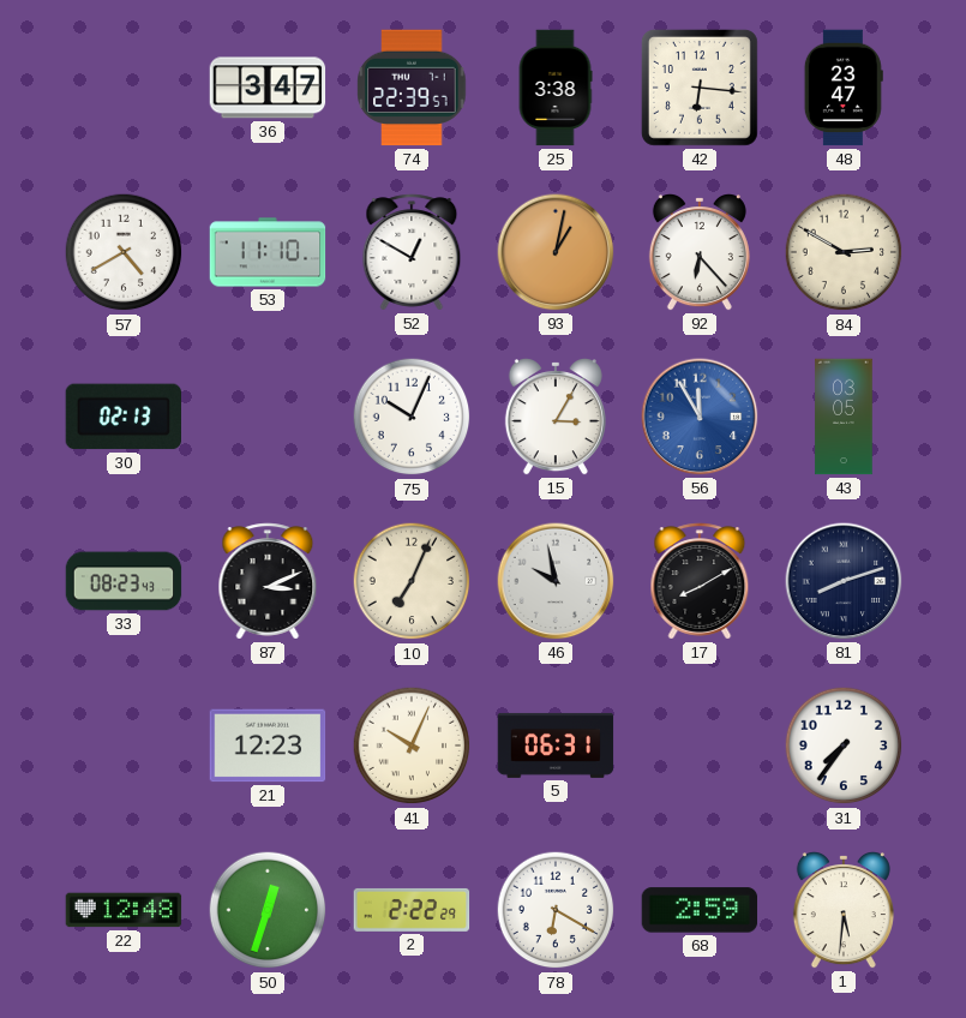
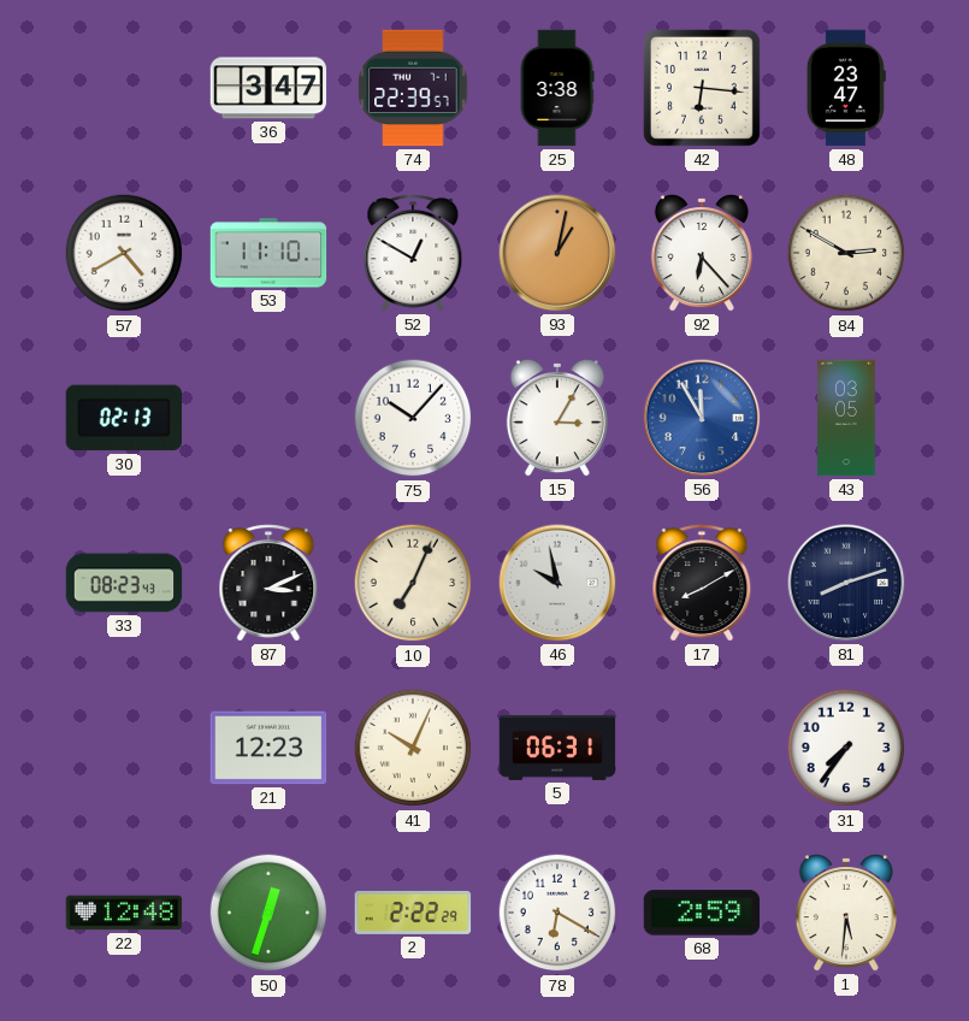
75: 10:04 -> 10:07
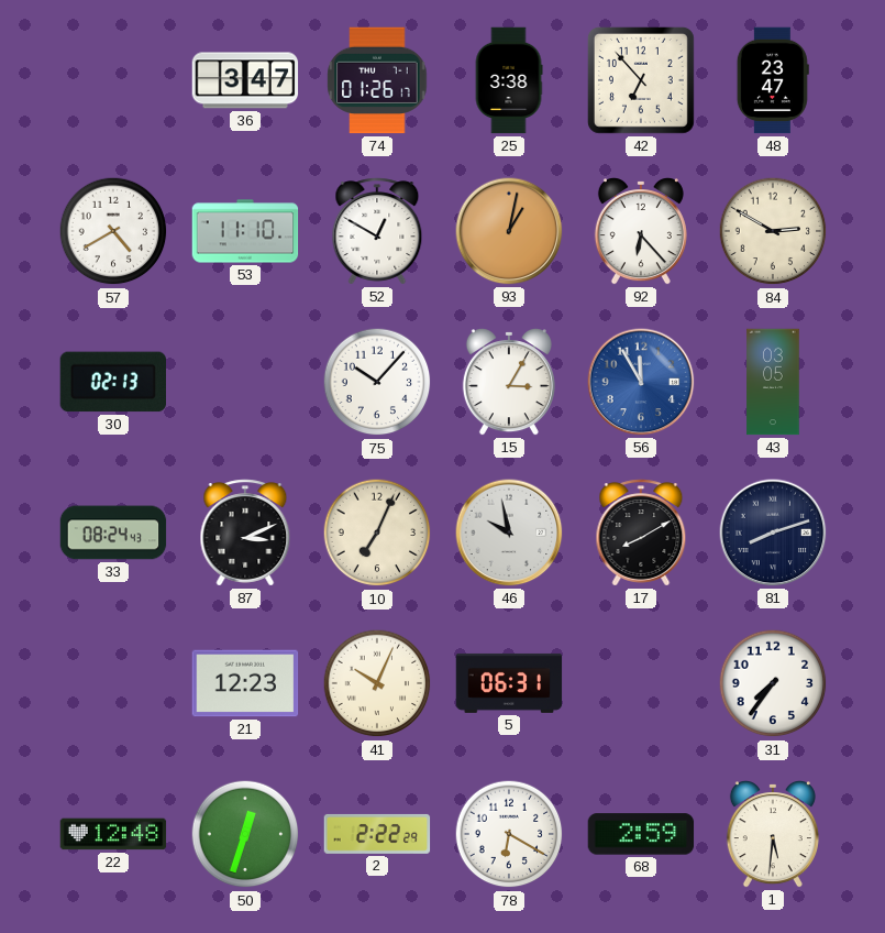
74: 22:39 -> 01:26
42: 6:16 -> 6:53
33: 08:23 -> 08:24
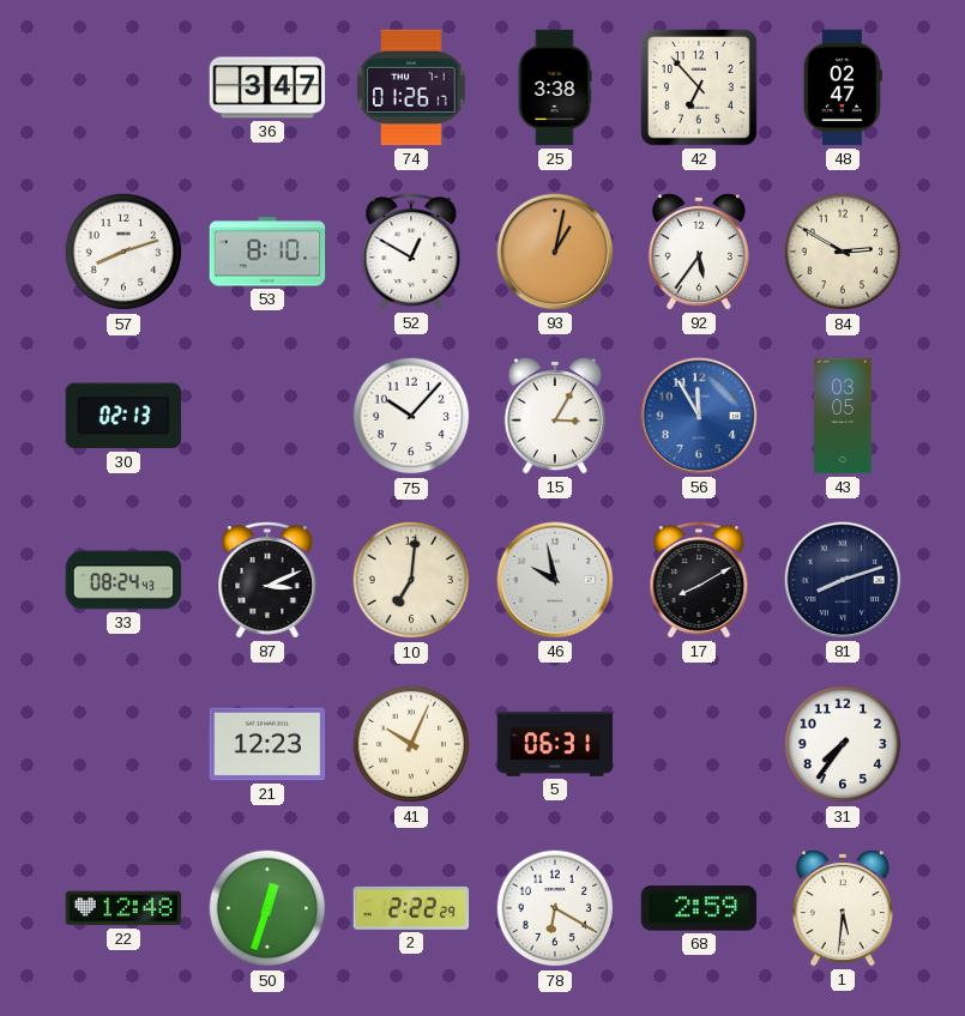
48: 23:47 -> 02:47
57: 4:40 -> 8:12
53: 11:10 -> 8:10
92: 6:23 -> 5:36
10: 7:04 -> 7:01
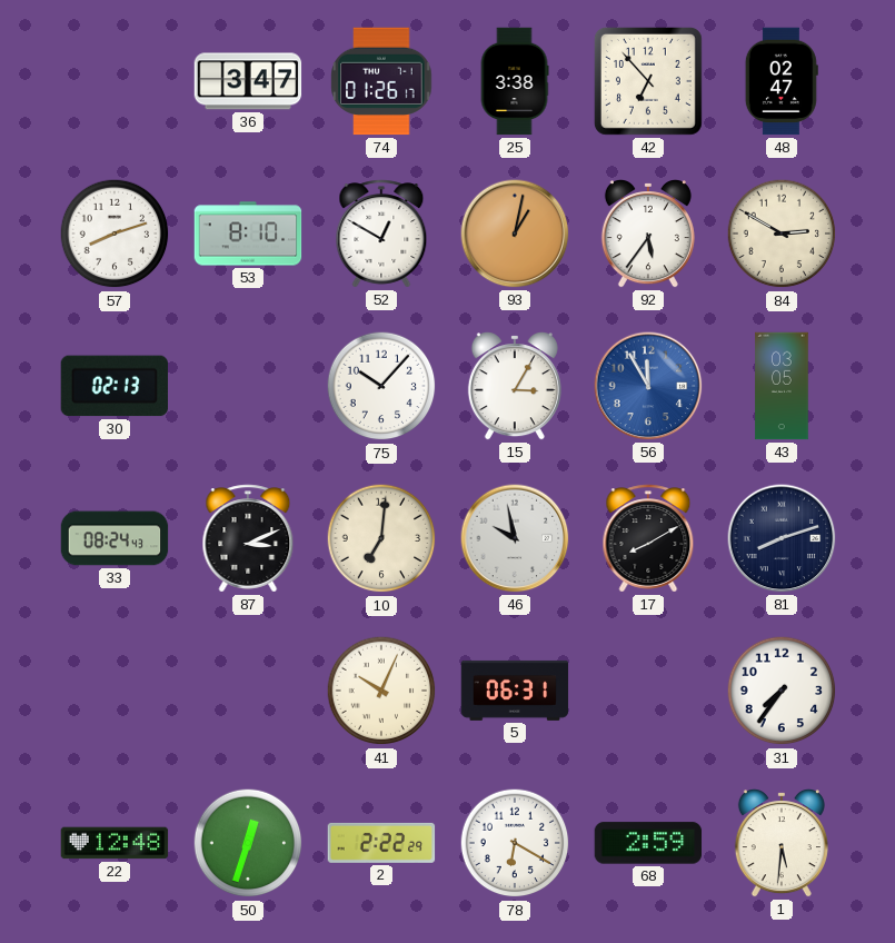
21: 12:23 -> none
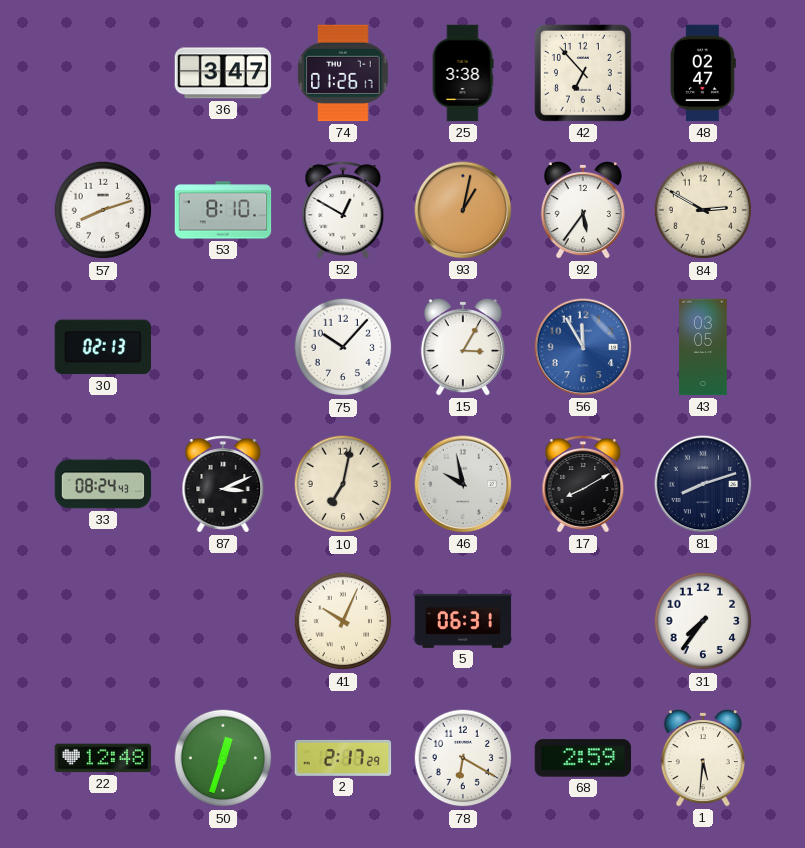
10: 7:01 -> 7:02
2: 2:22 -> 2:17
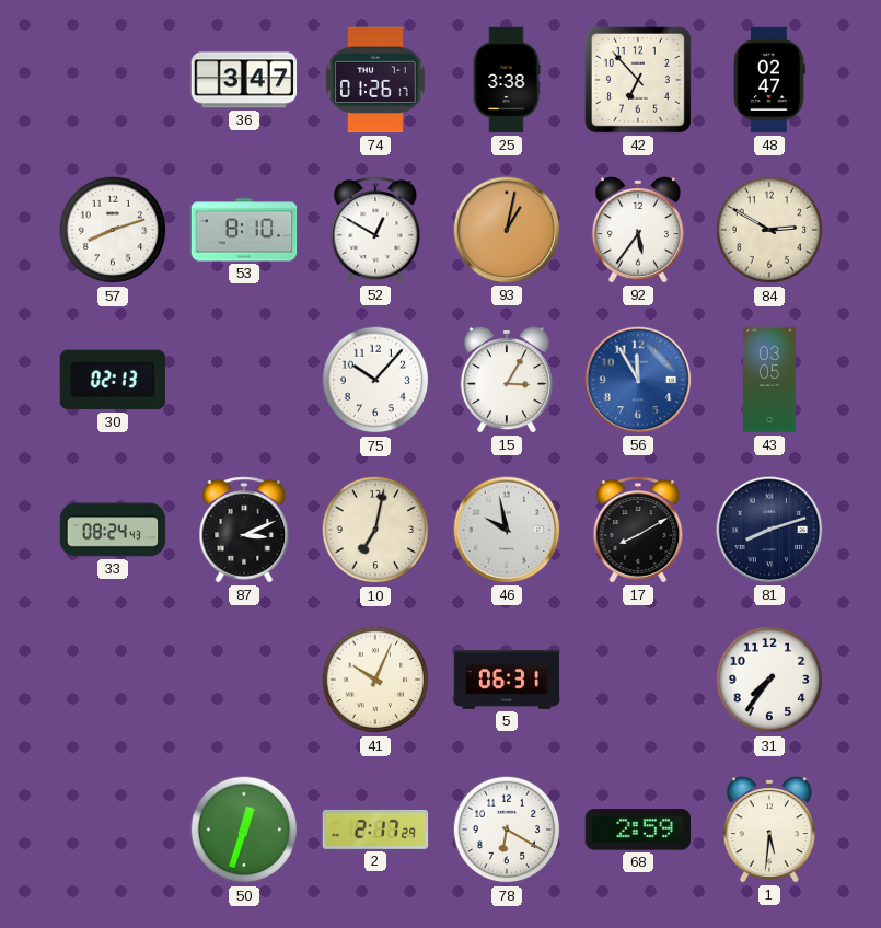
22: 12:48 -> none
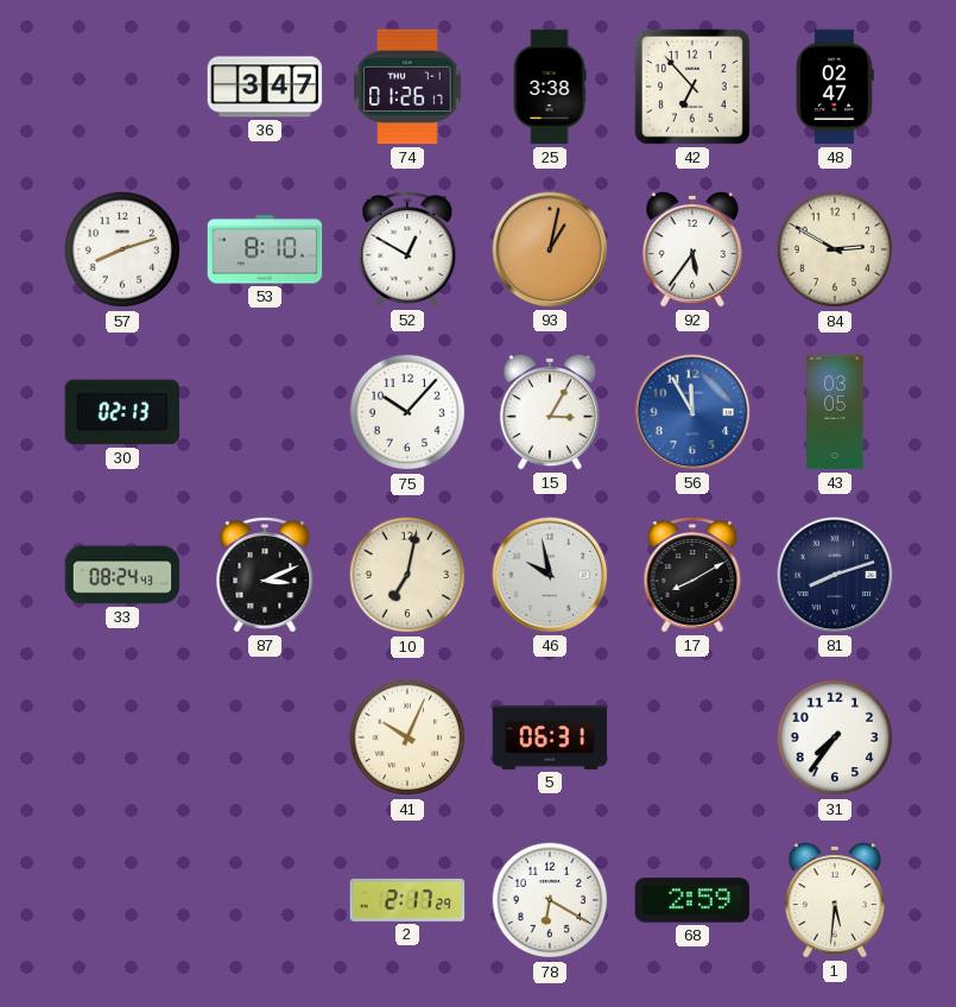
50: 12:33 -> none
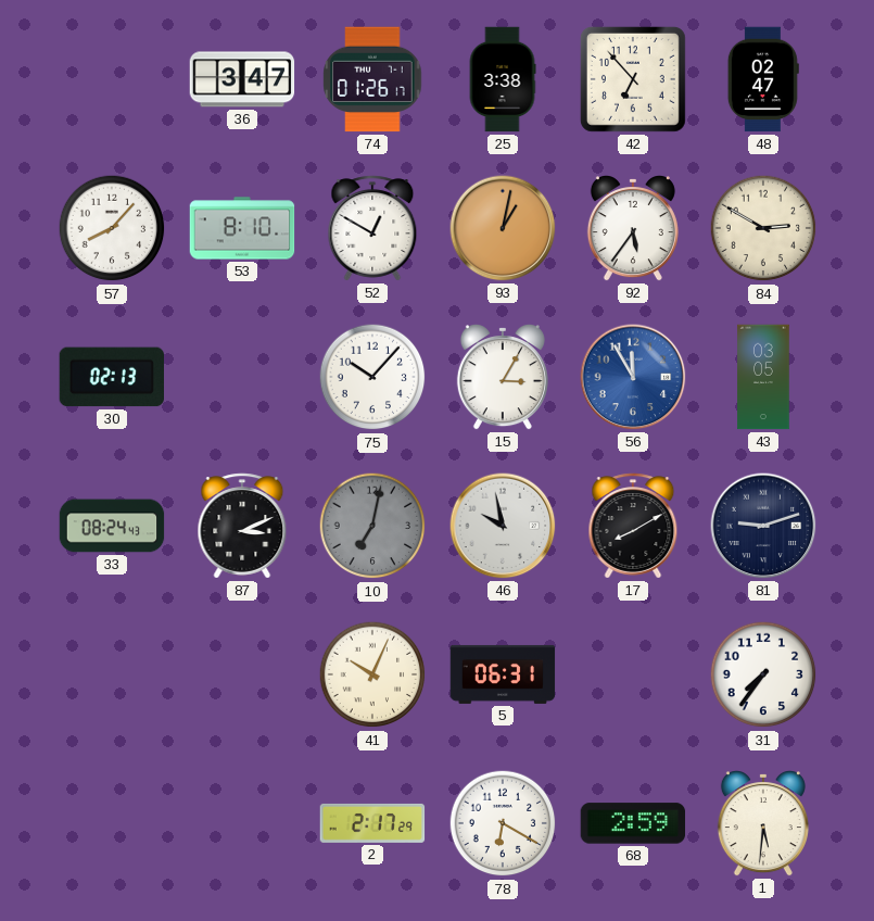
57: 8:12 -> 8:07
10 dial: cream -> grey
81: 8:12 -> 9:12
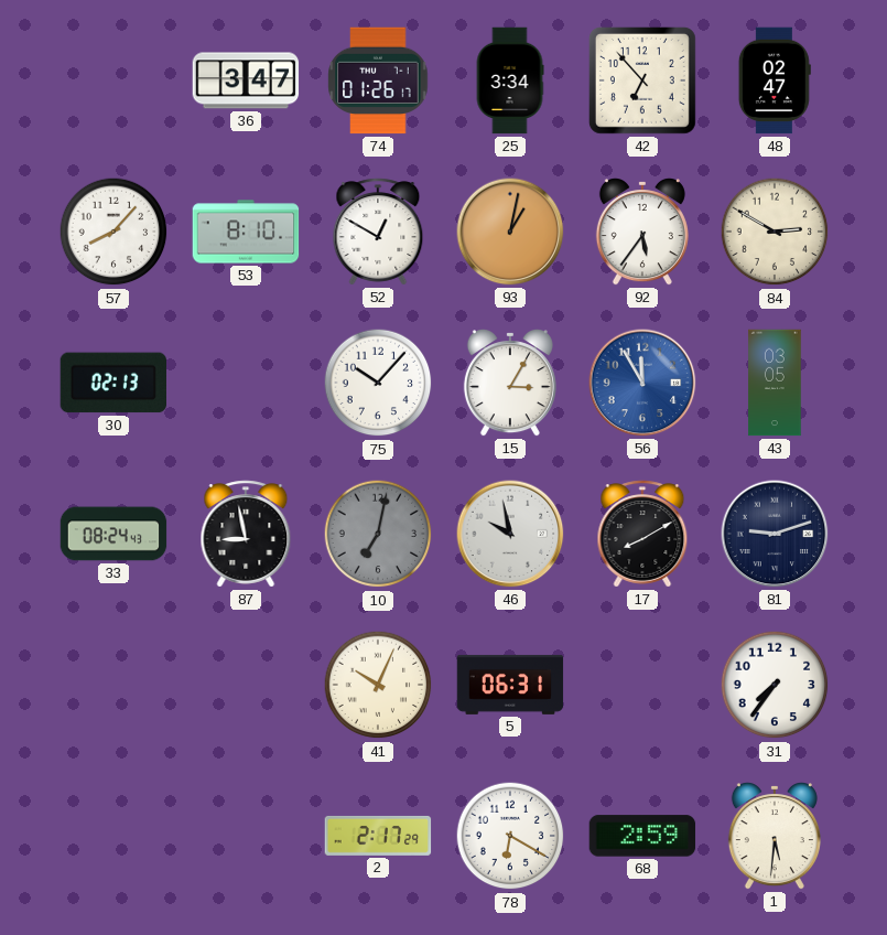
25: 3:38 -> 3:34
87: 3:11 -> 8:58
